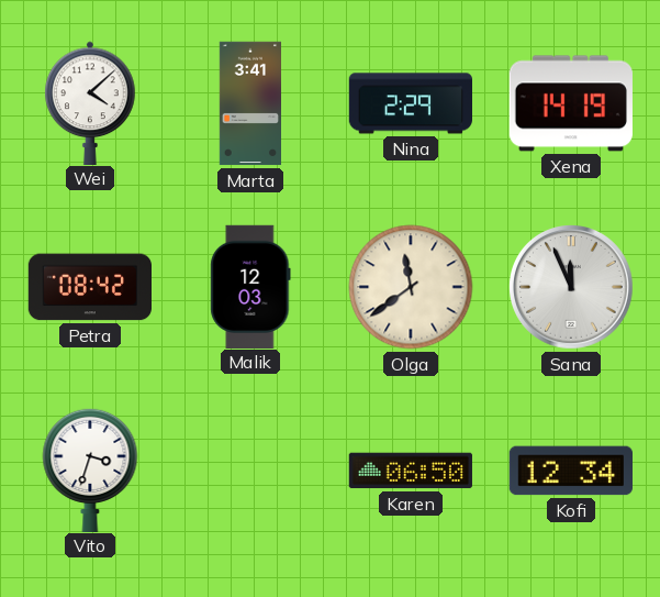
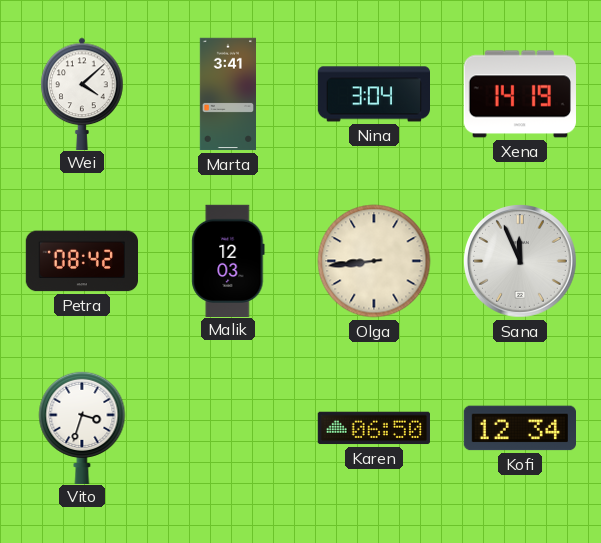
Nina: 2:29 -> 3:04
Olga: 11:39 -> 8:44
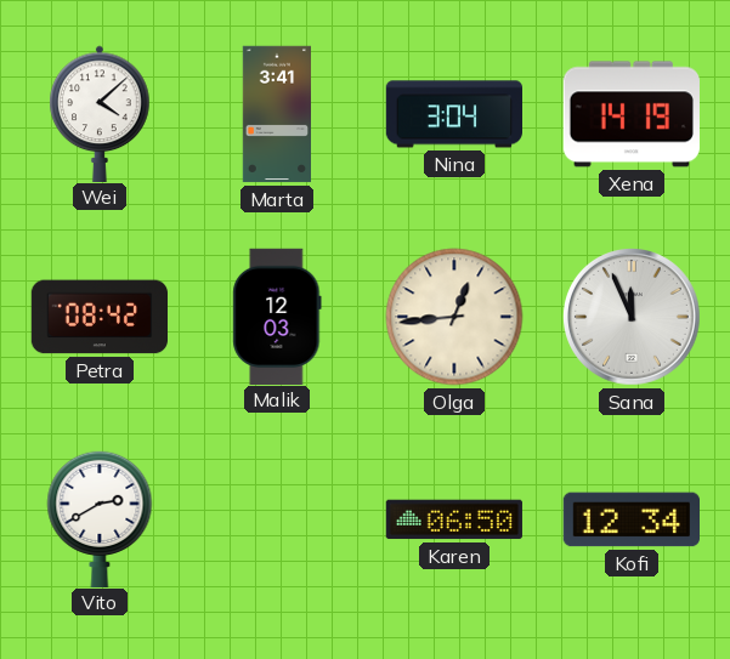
Olga: 8:44 -> 12:44
Vito: 3:33 -> 2:40
